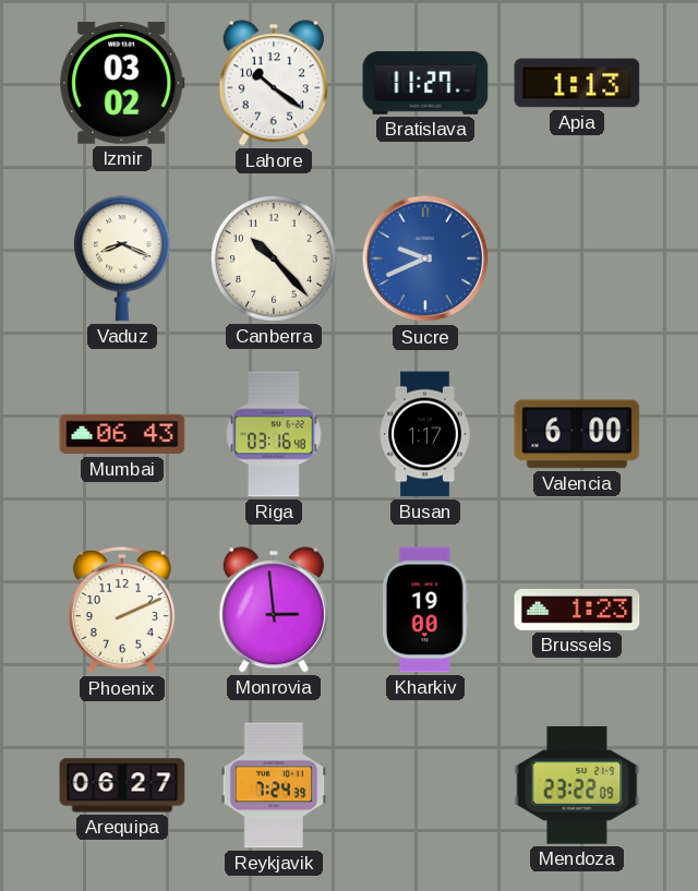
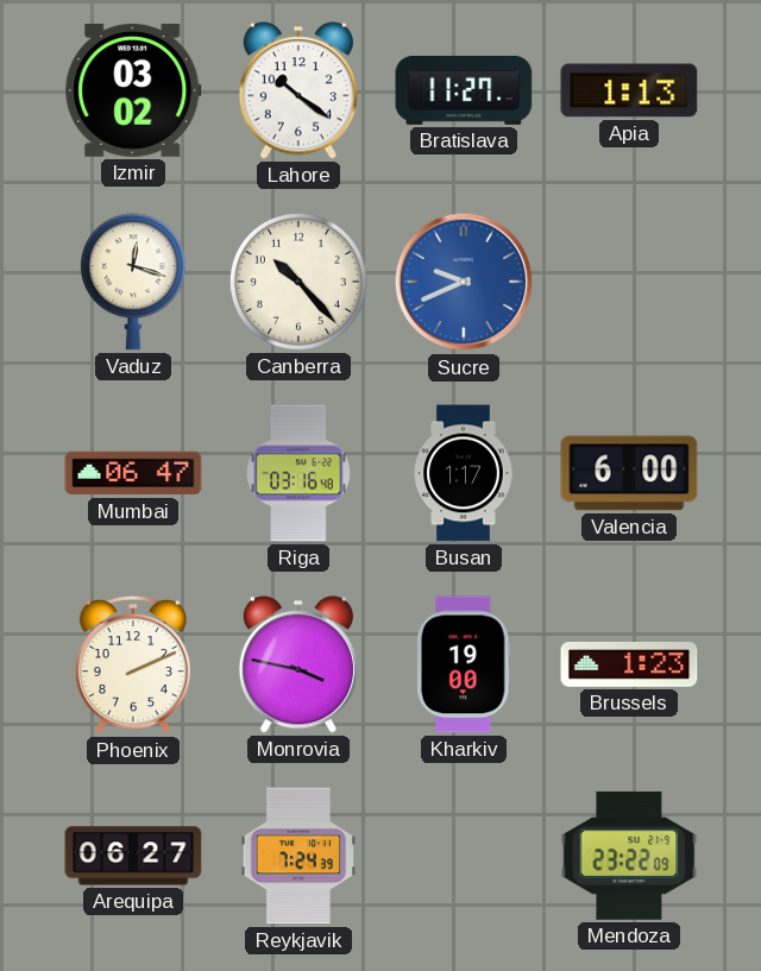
Vaduz: 8:19 -> 12:18
Mumbai: 06:43 -> 06:47
Monrovia: 2:59 -> 3:47
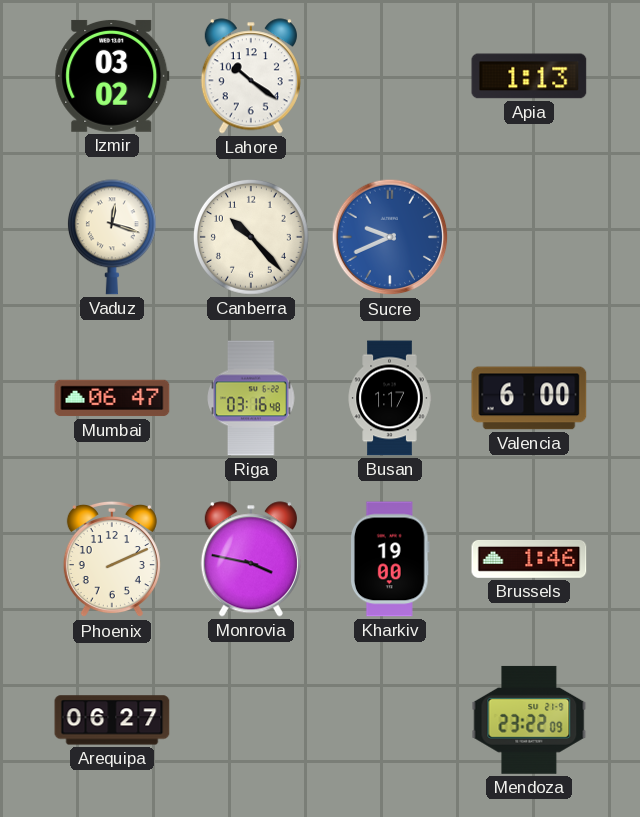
Bratislava: 11:27 -> none
Brussels: 1:23 -> 1:46
Reykjavik: 7:24 -> none
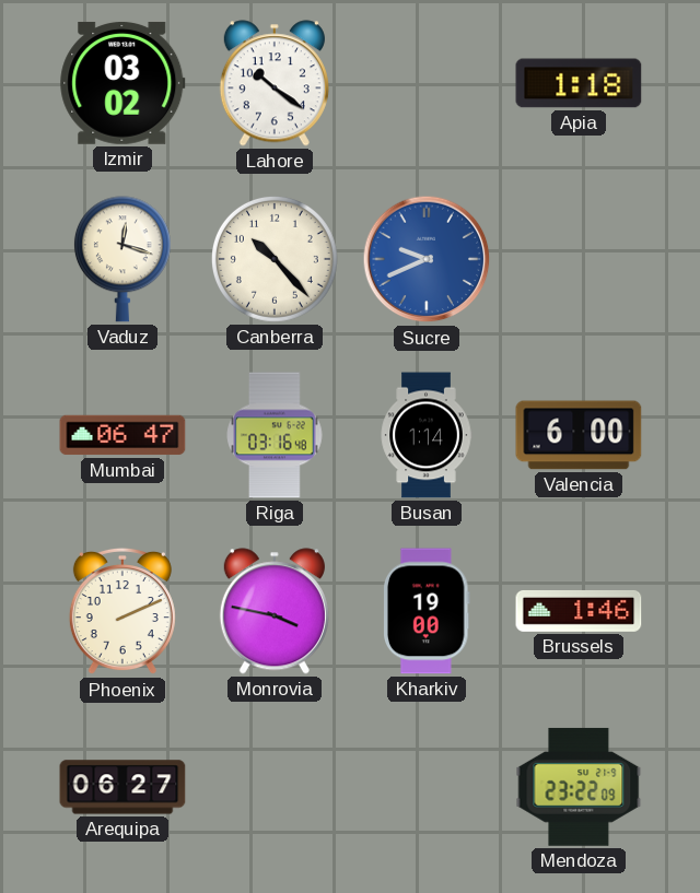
Apia: 1:13 -> 1:18
Busan: 1:17 -> 1:14
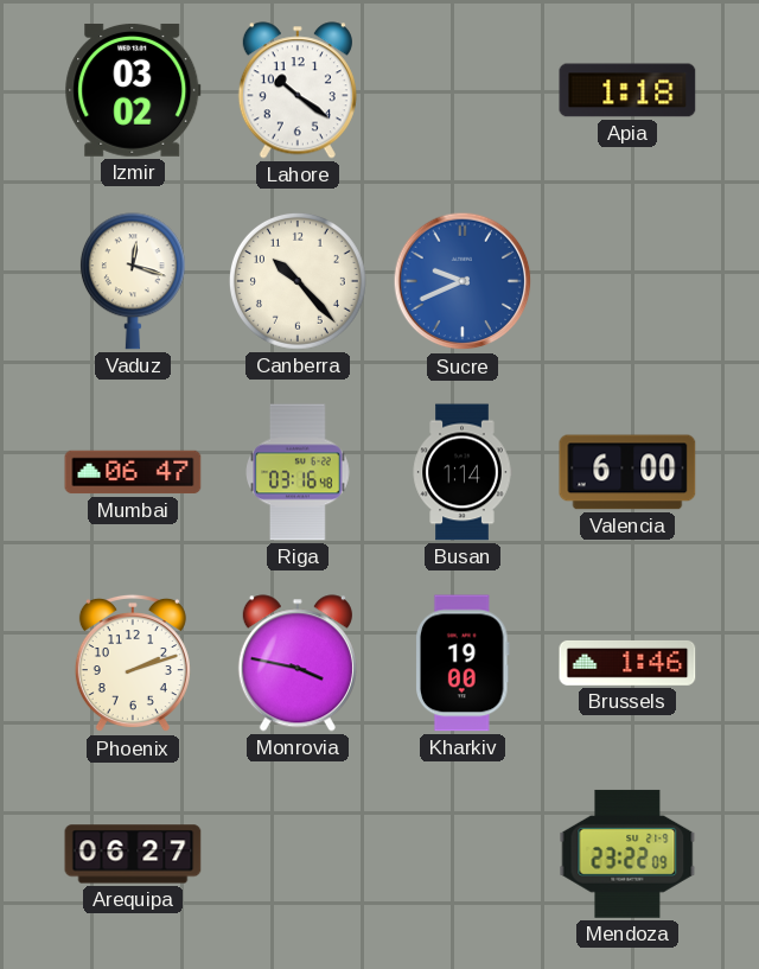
Phoenix: 2:11 -> 2:12
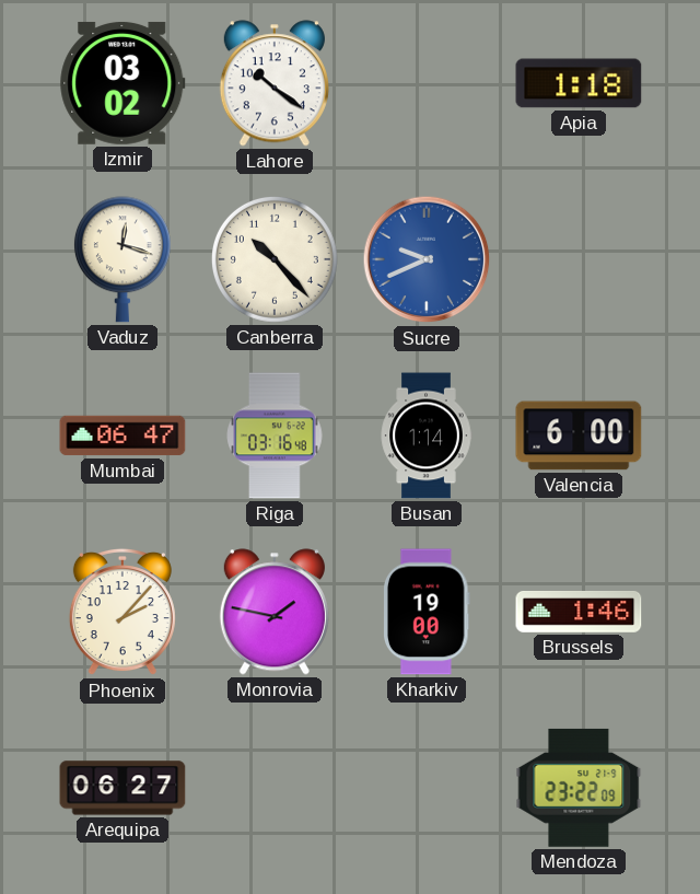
Phoenix: 2:12 -> 2:07
Monrovia: 3:47 -> 1:47
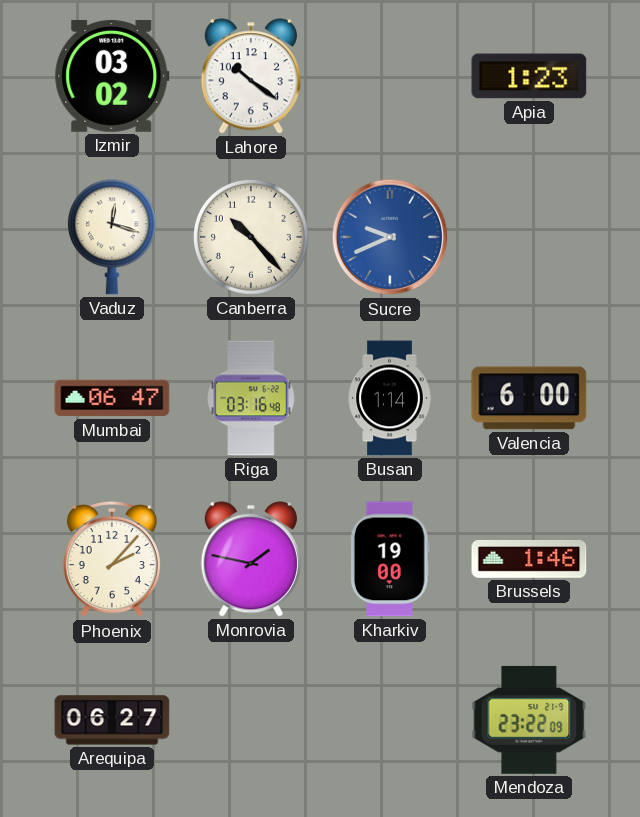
Apia: 1:18 -> 1:23
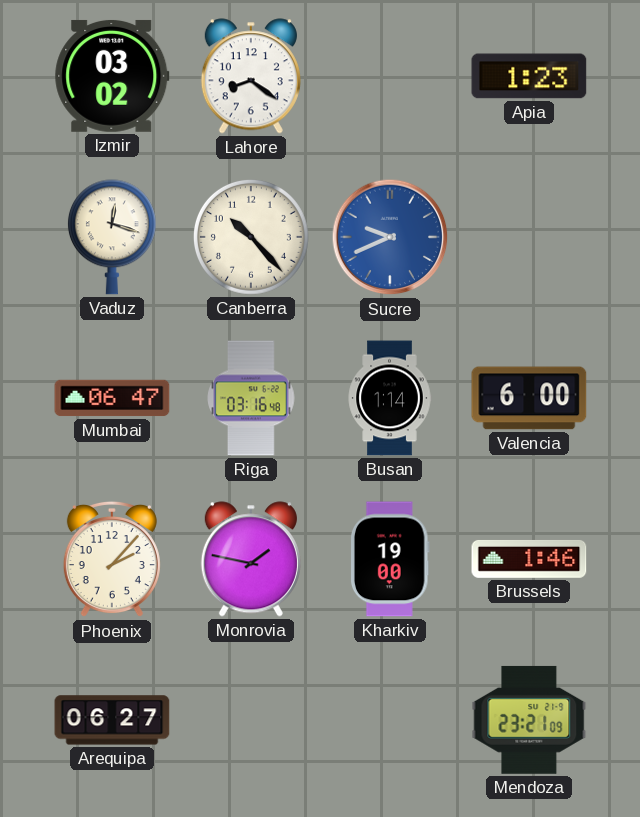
Lahore: 10:21 -> 8:21
Mendoza: 23:22 -> 23:21
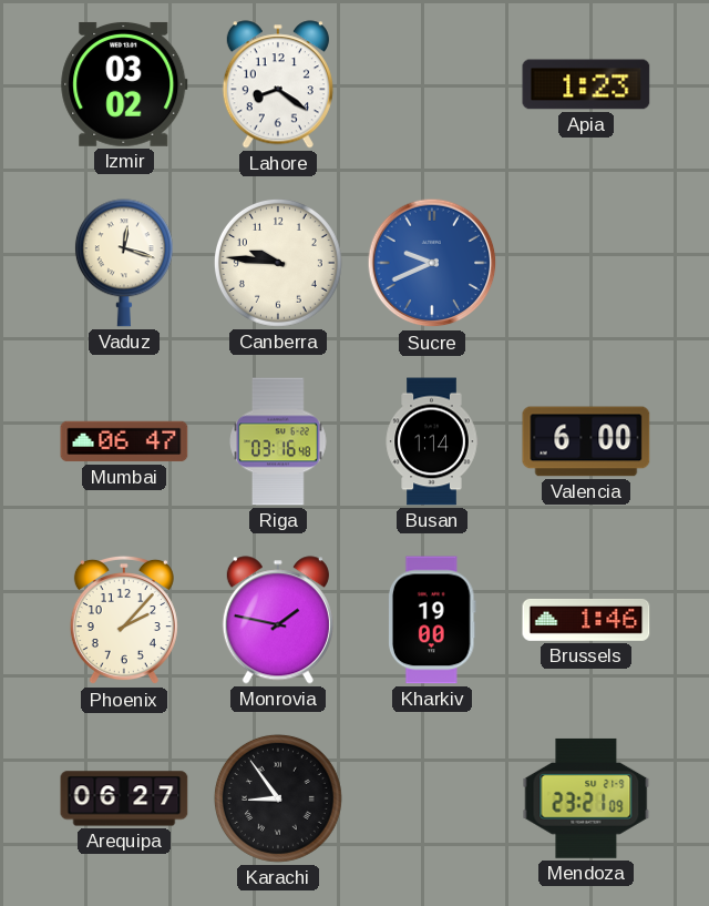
Canberra: 10:23 -> 9:46
Karachi: none -> 8:54
